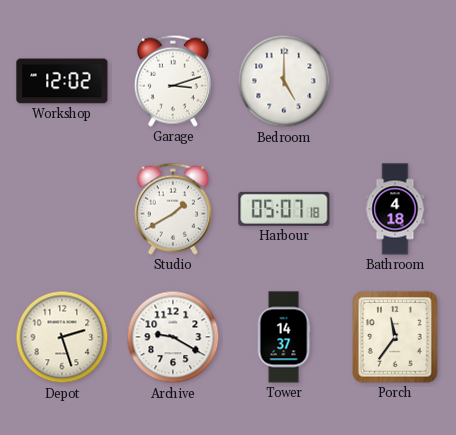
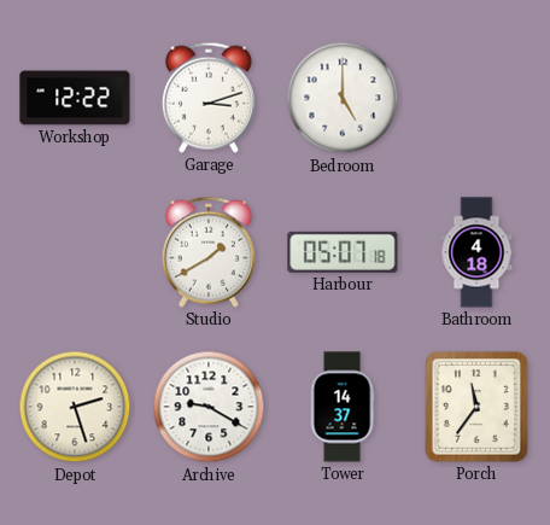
Workshop: 12:02 -> 12:22
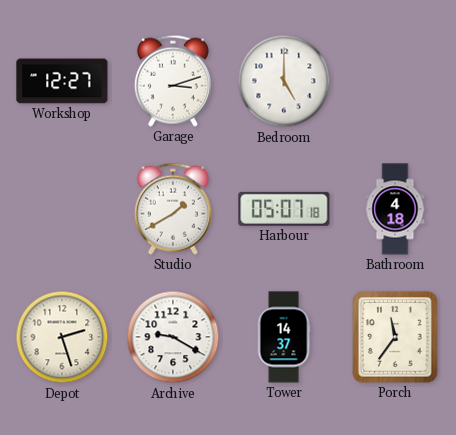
Workshop: 12:22 -> 12:27
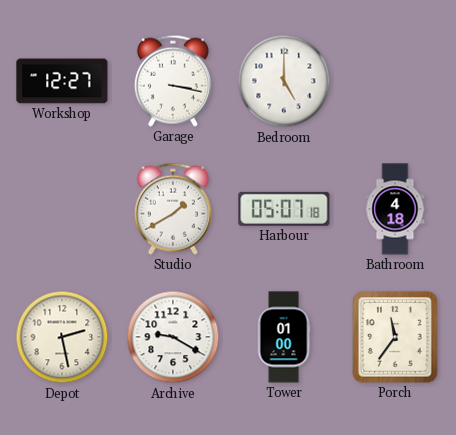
Garage: 3:12 -> 3:17
Depot: 2:27 -> 2:28
Tower: 14:37 -> 01:00
